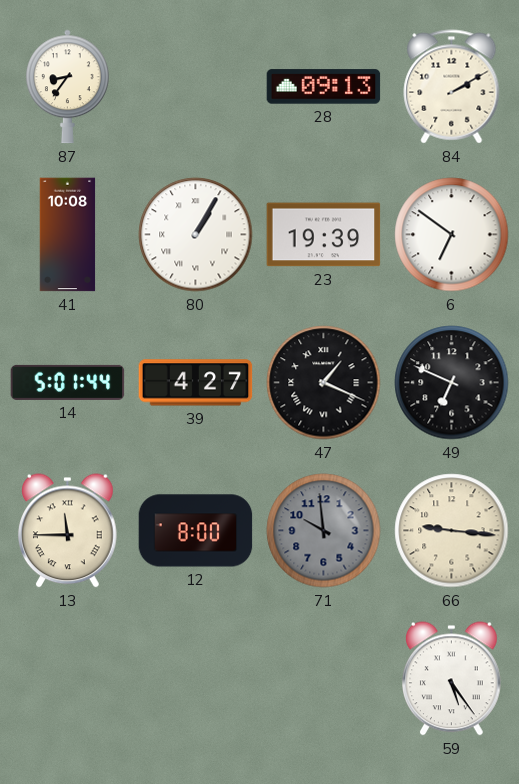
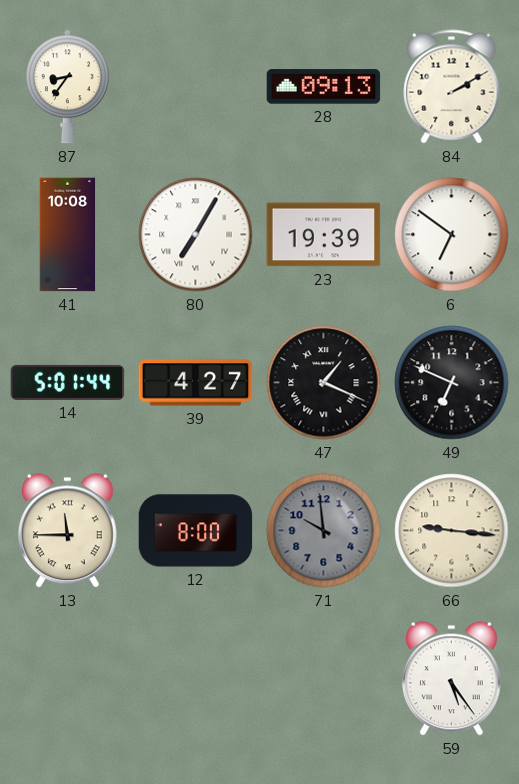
80: 1:05 -> 7:05
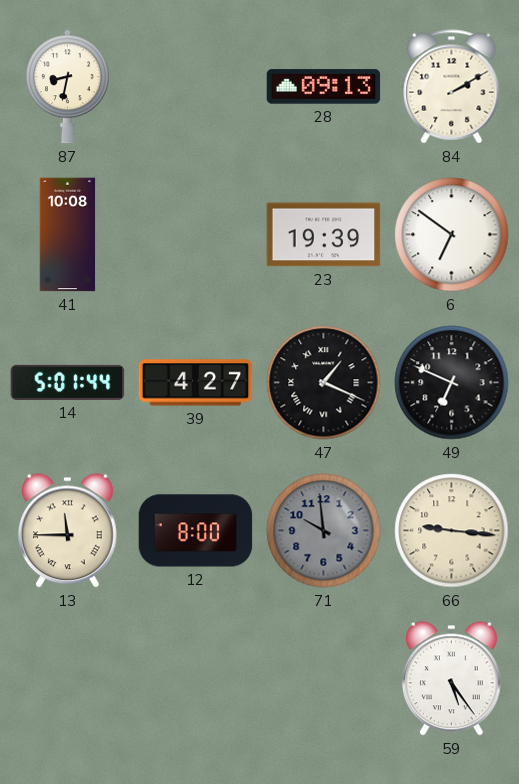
87: 8:36 -> 8:32
80: 7:05 -> none
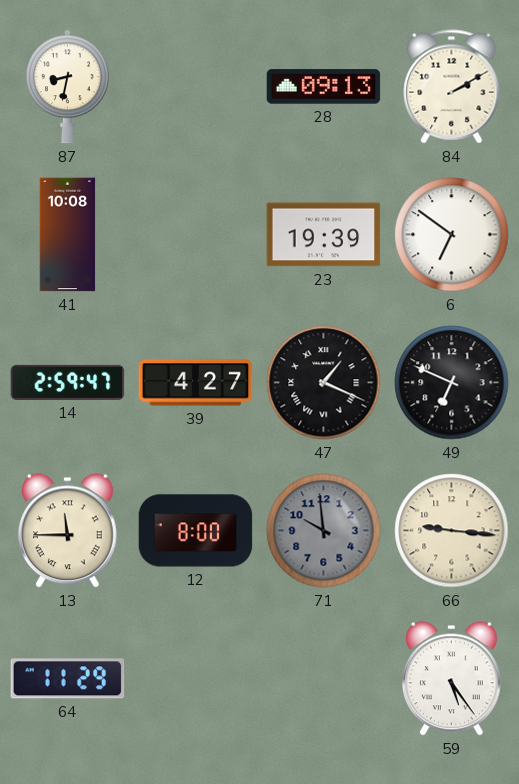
14: 5:01 -> 2:59
64: none -> 11:29
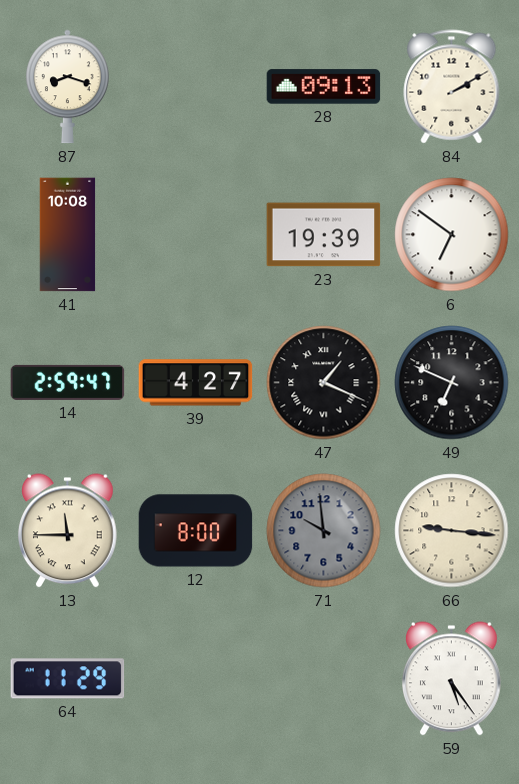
87: 8:32 -> 8:18
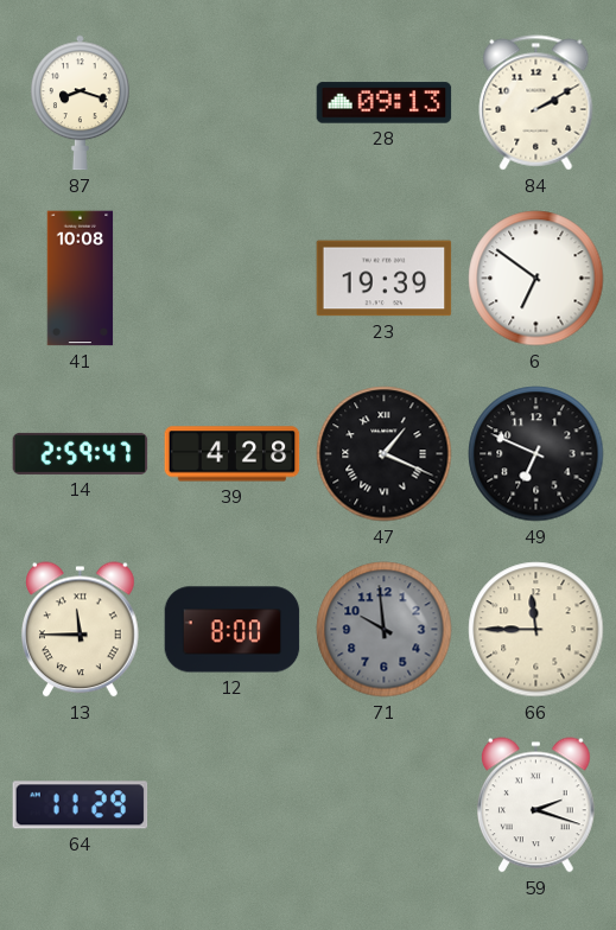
39: 4:27 -> 4:28
66: 9:16 -> 11:45
59: 5:24 -> 2:18
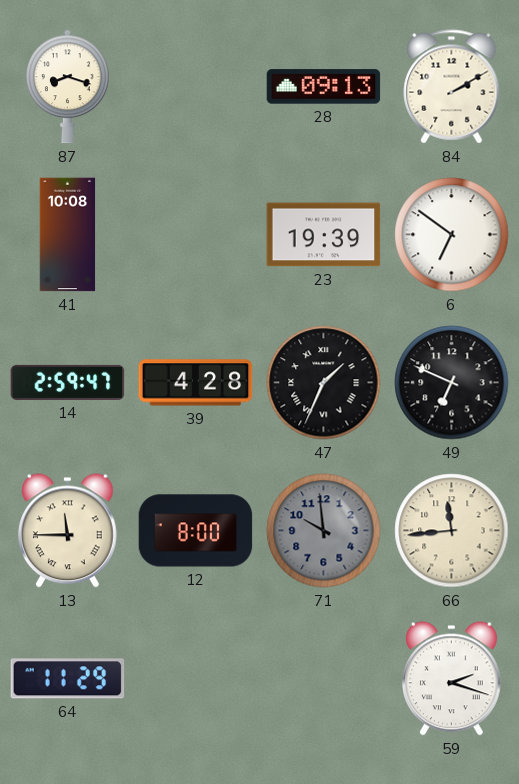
47: 1:19 -> 1:34
66: 11:45 -> 11:44
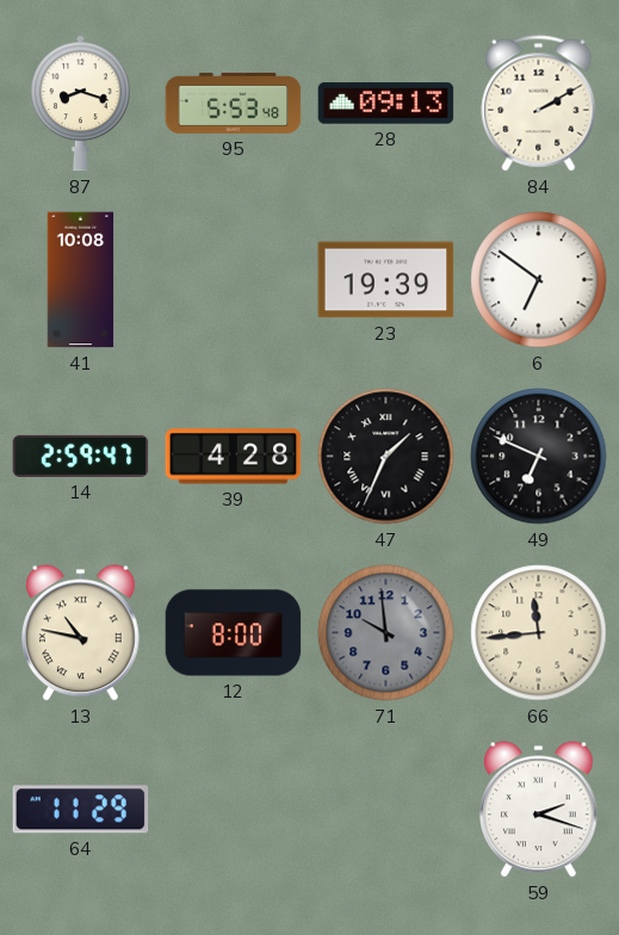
95: none -> 5:53
13: 11:45 -> 10:47
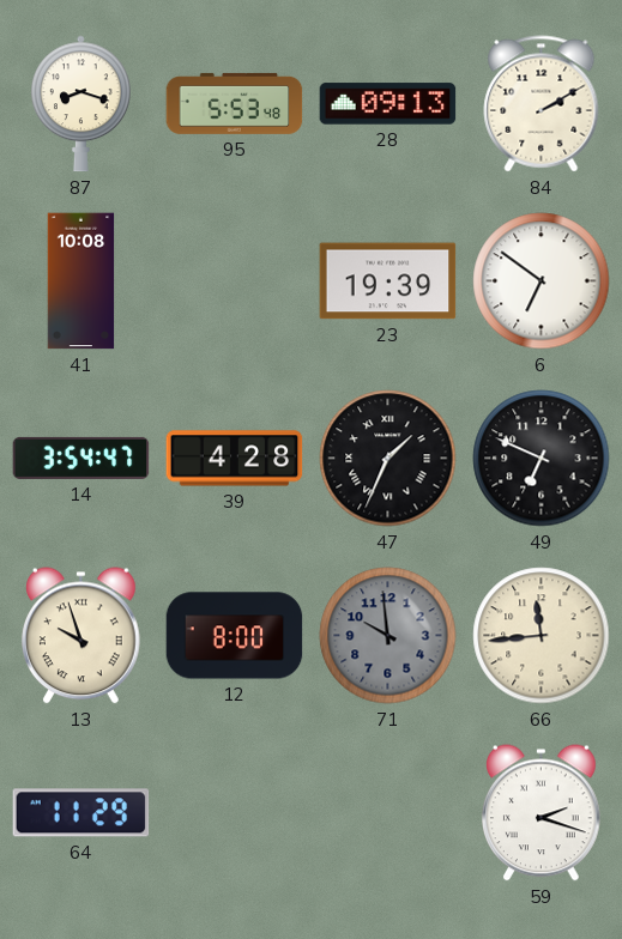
14: 2:59 -> 3:54
13: 10:47 -> 9:57
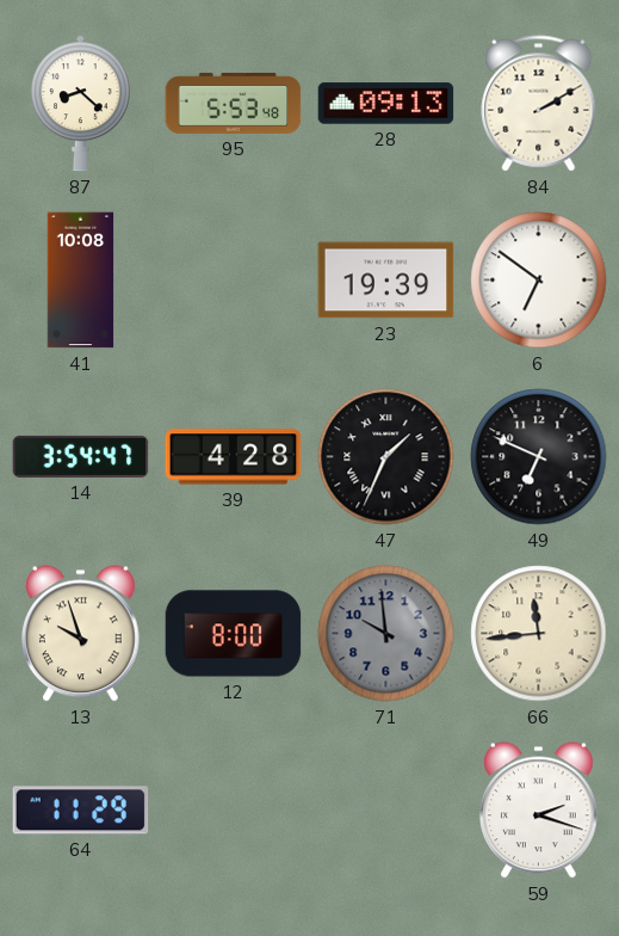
87: 8:18 -> 8:22
